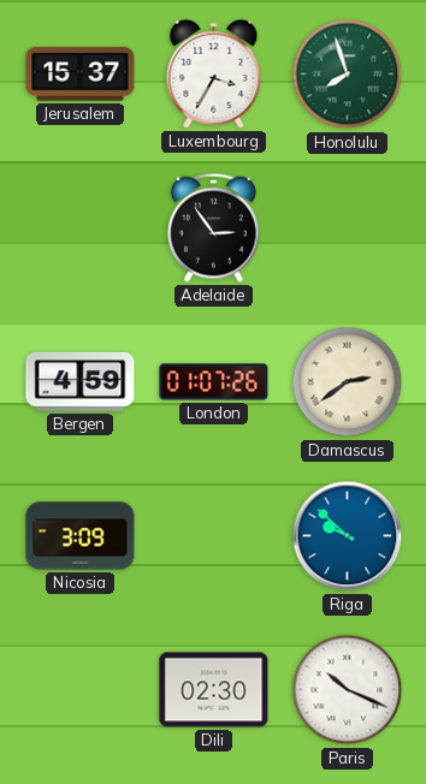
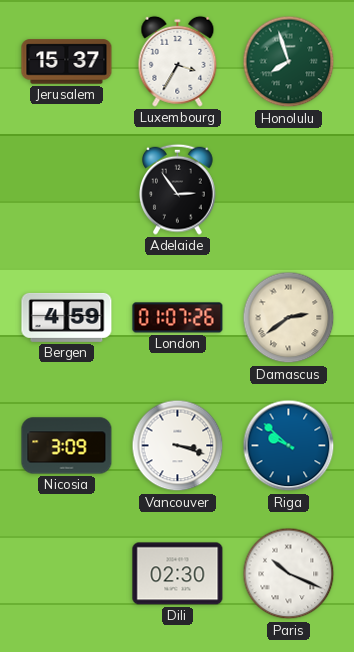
Vancouver: none -> 3:18
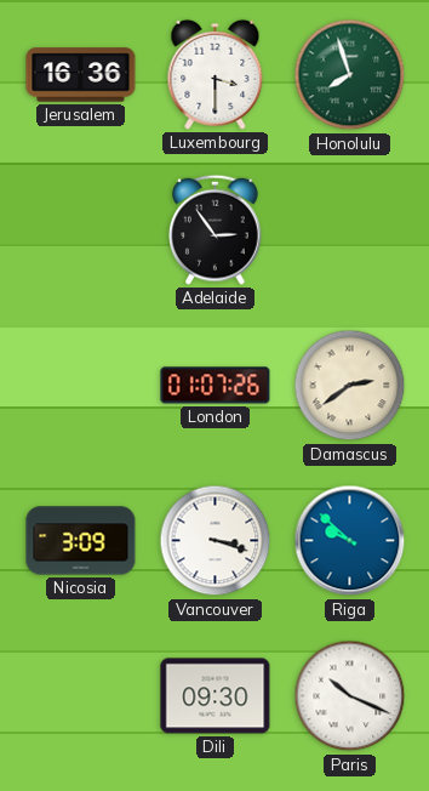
Jerusalem: 15:37 -> 16:36
Luxembourg: 3:35 -> 3:30
Bergen: 4:59 -> none
Dili: 02:30 -> 09:30
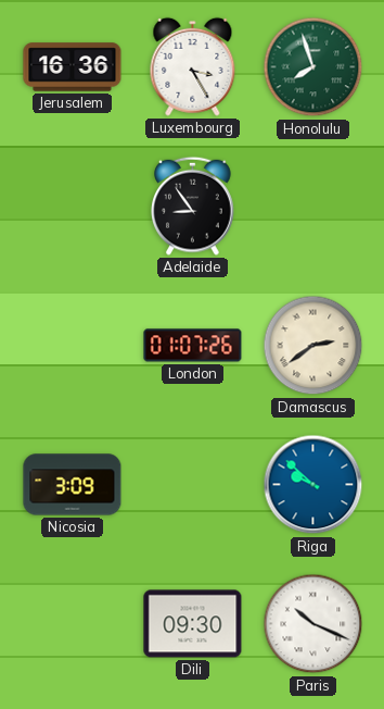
Luxembourg: 3:30 -> 3:25
Adelaide: 2:54 -> 8:54
Vancouver: 3:18 -> none
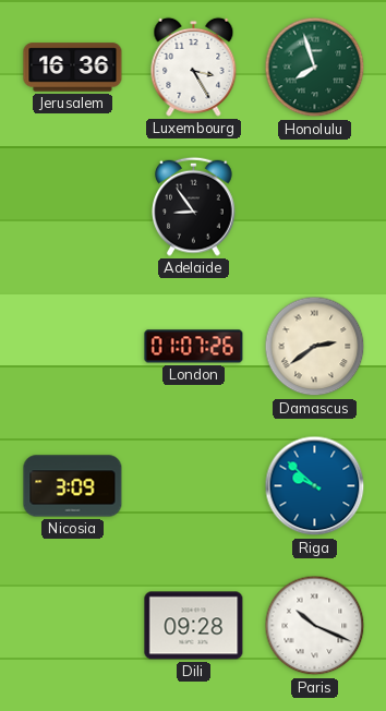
Dili: 09:30 -> 09:28
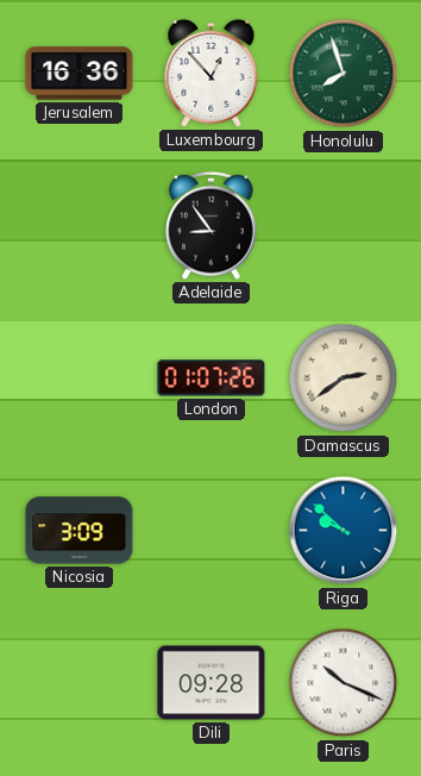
Luxembourg: 3:25 -> 12:53
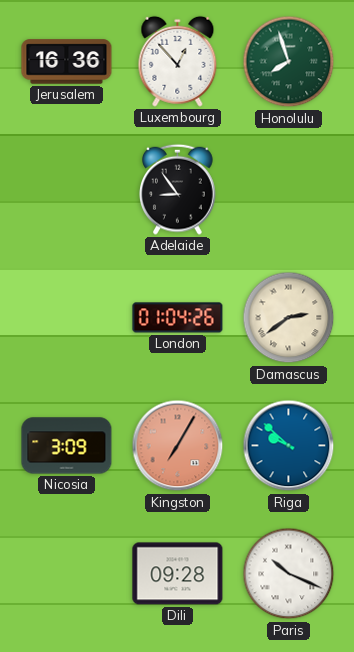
London: 01:07 -> 01:04
Kingston: none -> 7:05
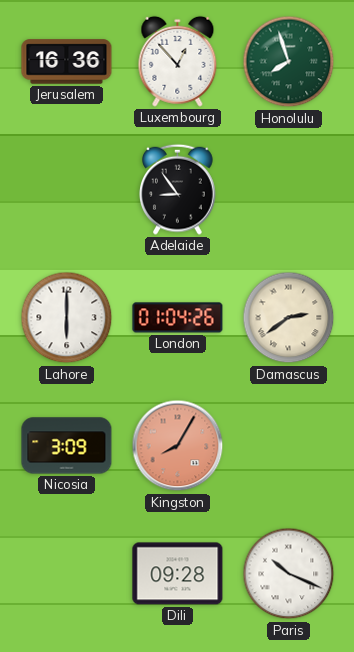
Lahore: none -> 6:00
Kingston: 7:05 -> 8:05
Riga: 9:52 -> none
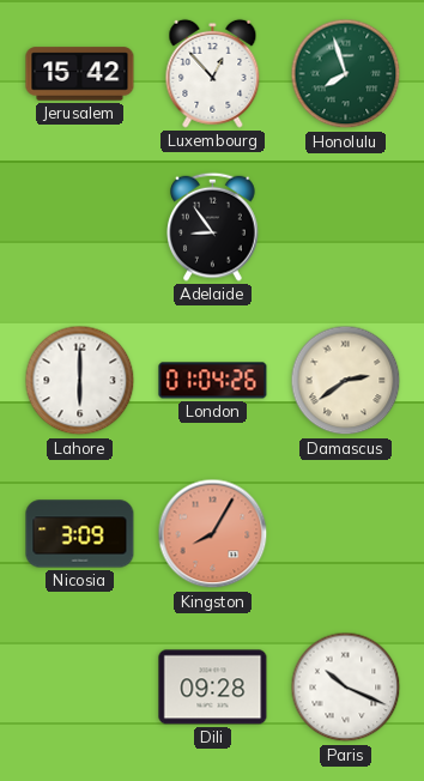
Jerusalem: 16:36 -> 15:42
